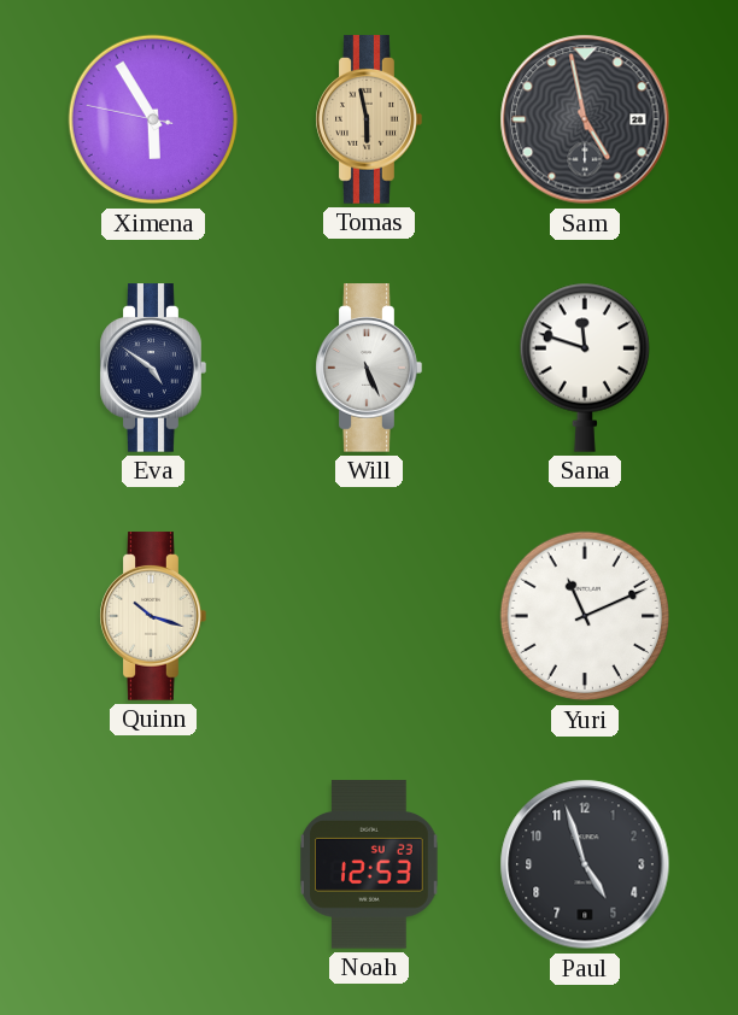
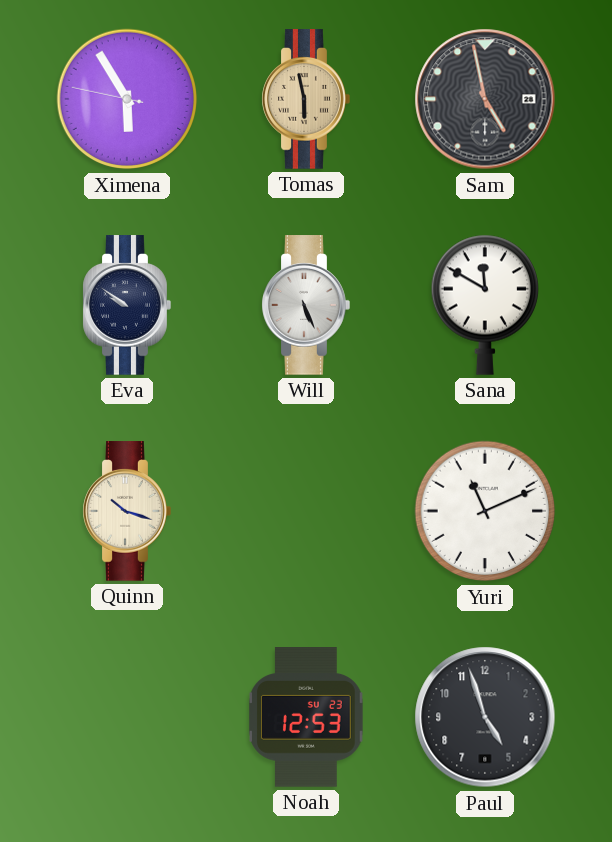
Eva: 4:51 -> 9:51
Sana: 11:48 -> 11:50
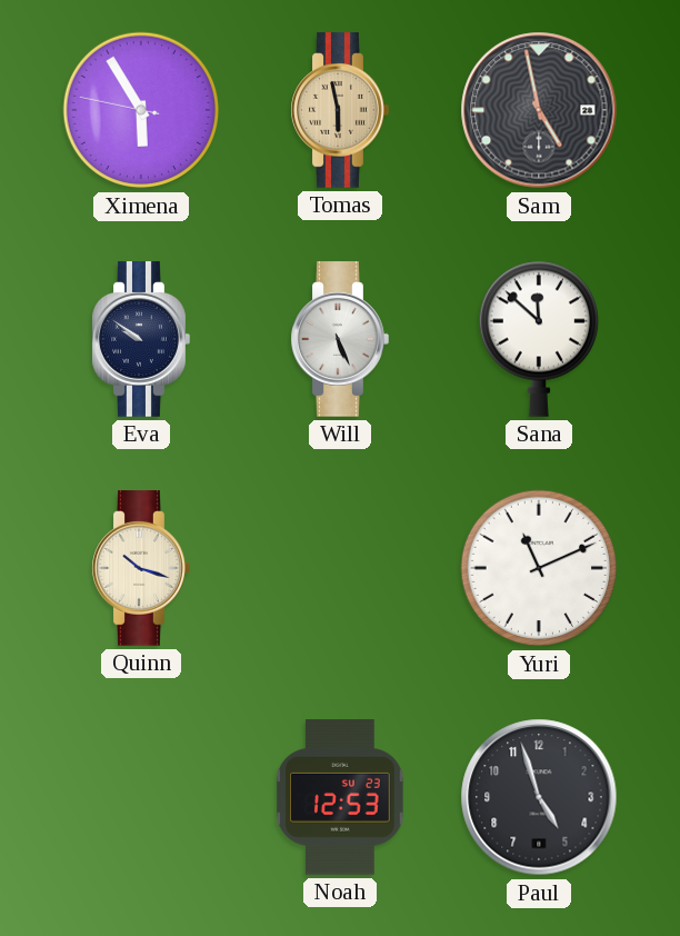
Sana: 11:50 -> 11:52
